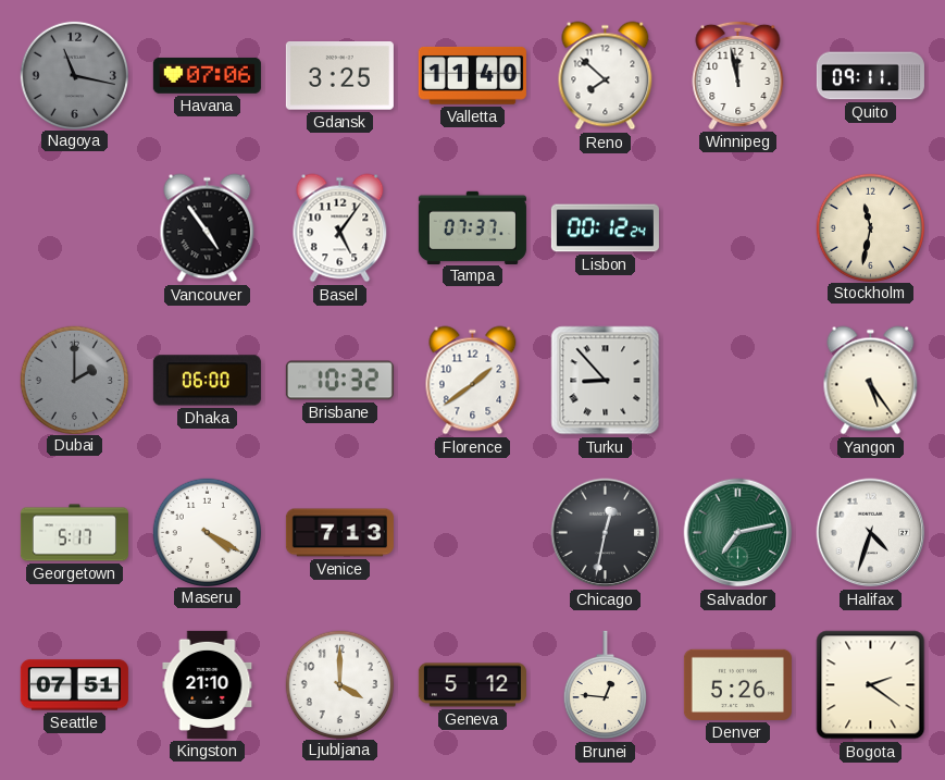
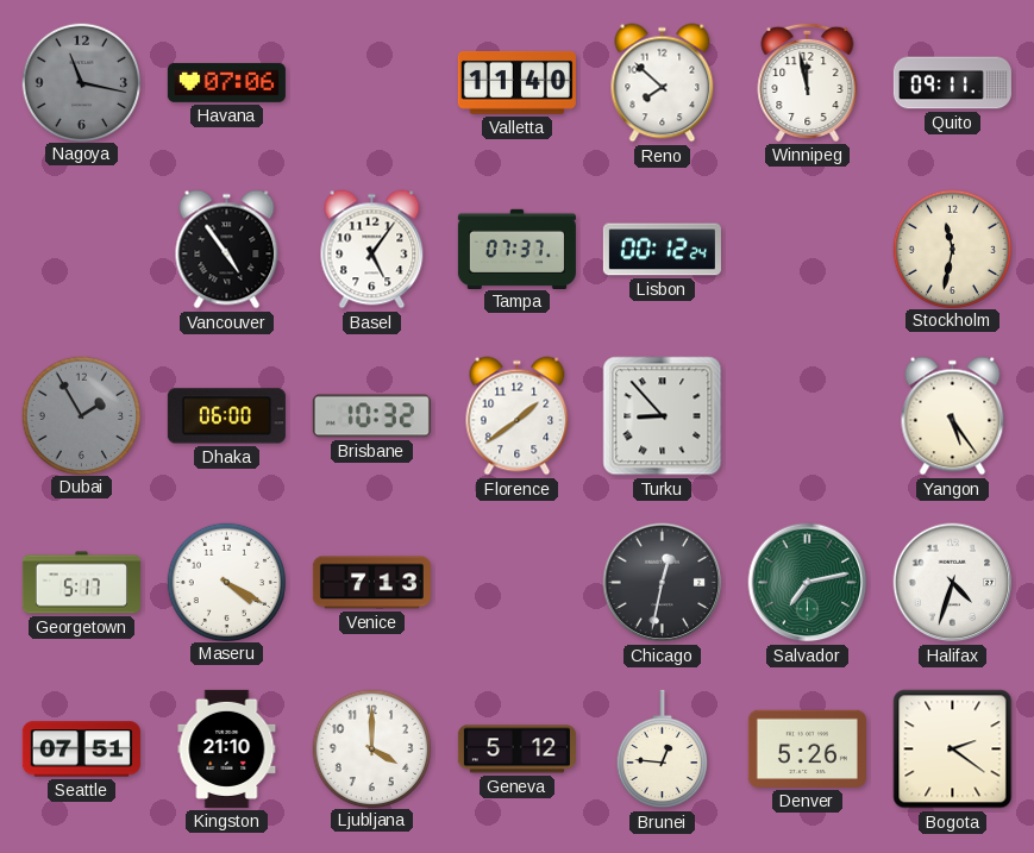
Gdansk: 3:25 -> none
Dubai: 2:00 -> 1:55
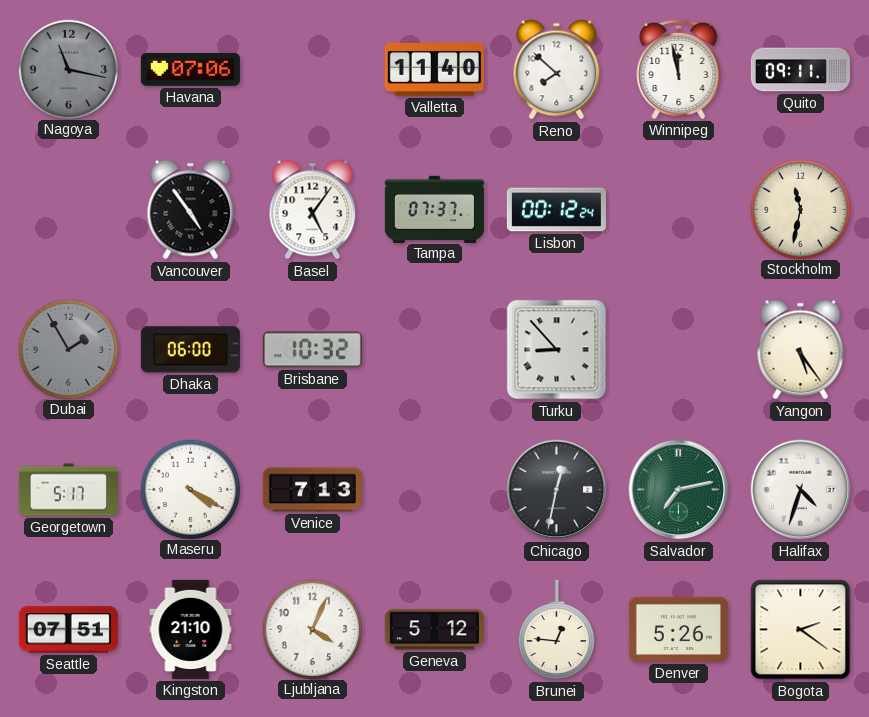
Florence: 1:39 -> none
Ljubljana: 4:00 -> 4:04
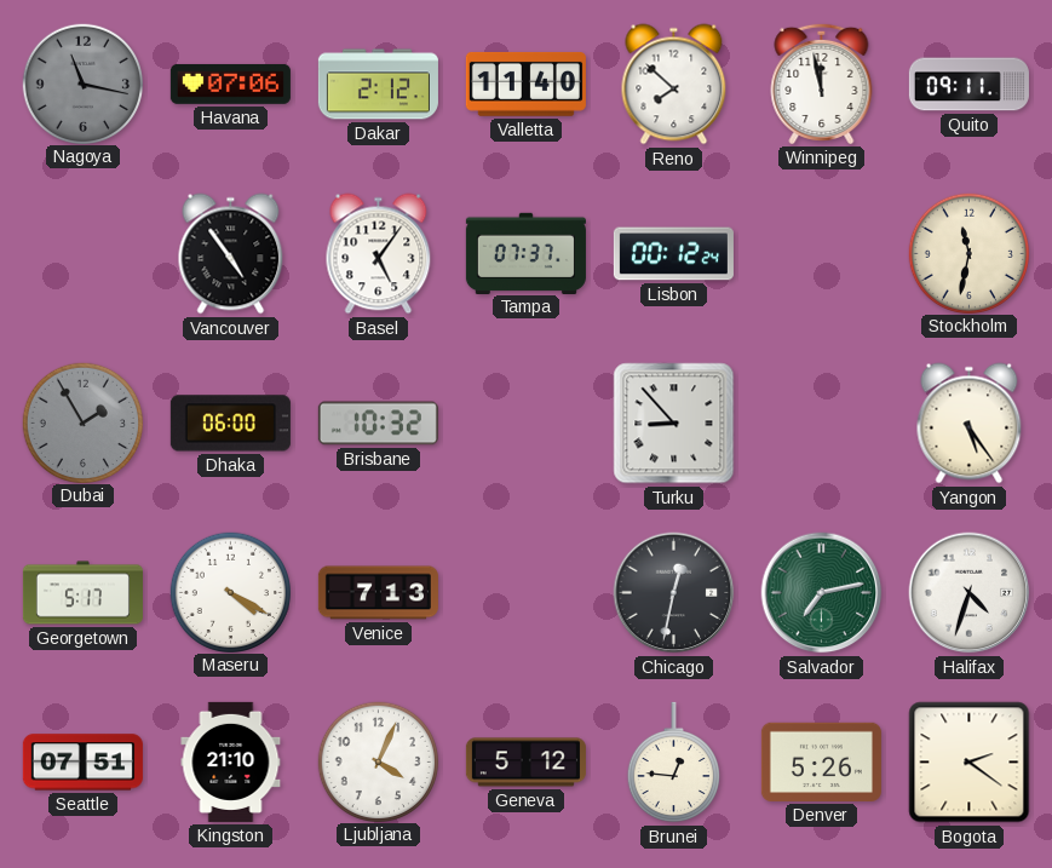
Dakar: none -> 2:12
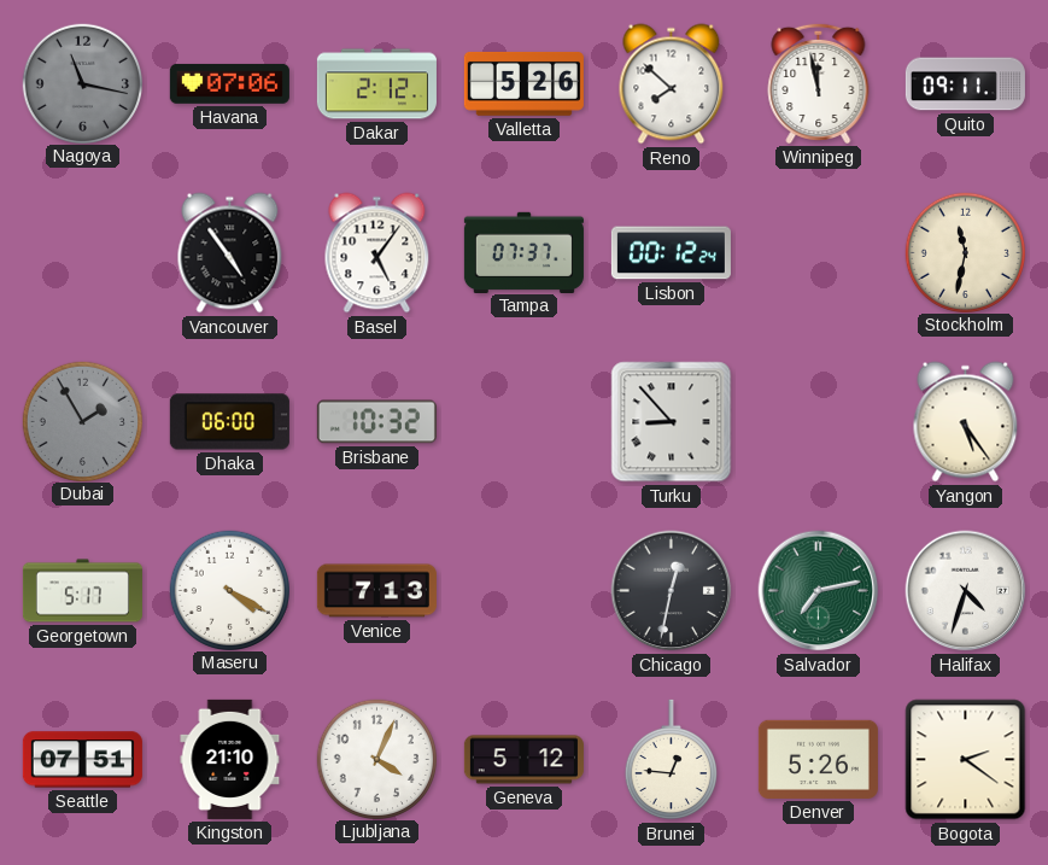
Valletta: 11:40 -> 5:26
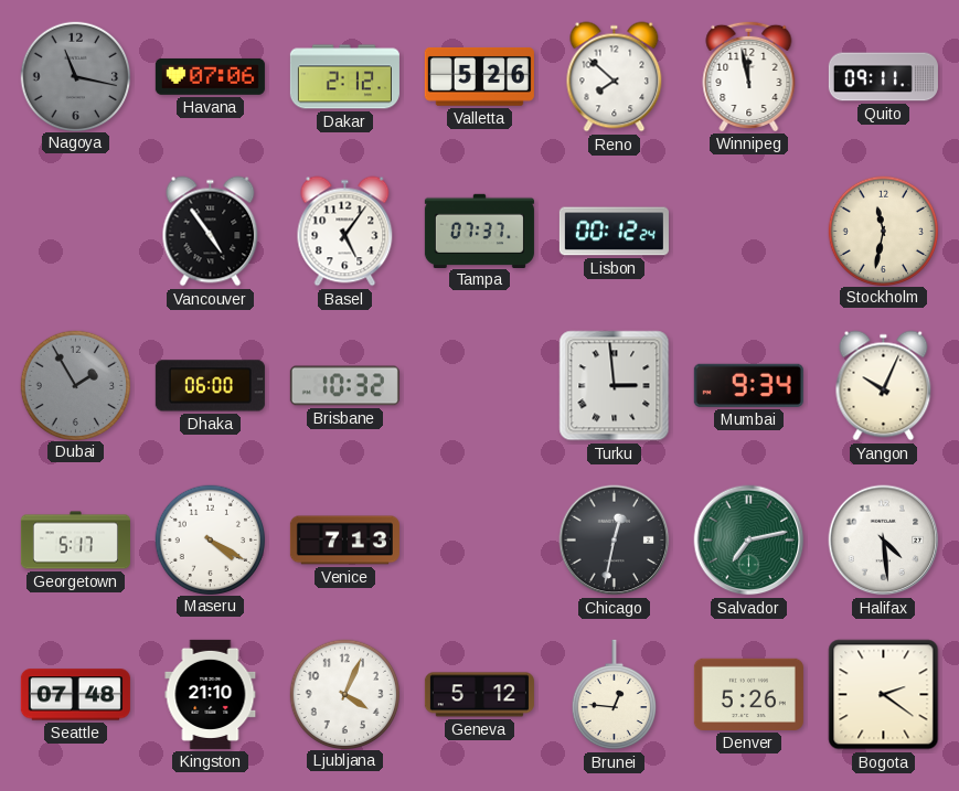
Turku: 8:53 -> 2:59
Mumbai: none -> 9:34
Yangon: 5:24 -> 10:04
Halifax: 4:33 -> 4:29
Seattle: 07:51 -> 07:48
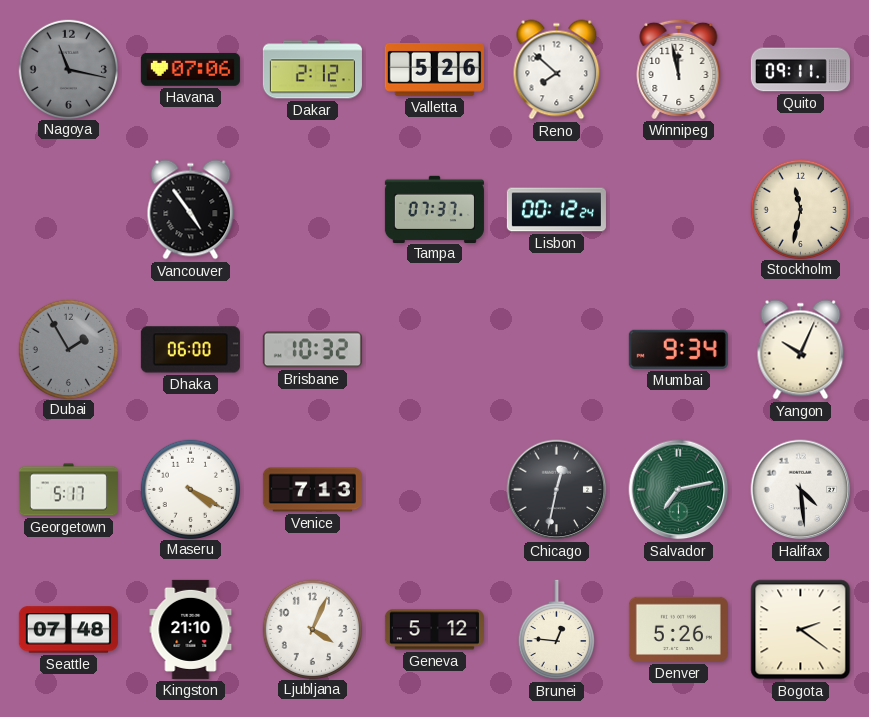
Basel: 5:06 -> none
Turku: 2:59 -> none
